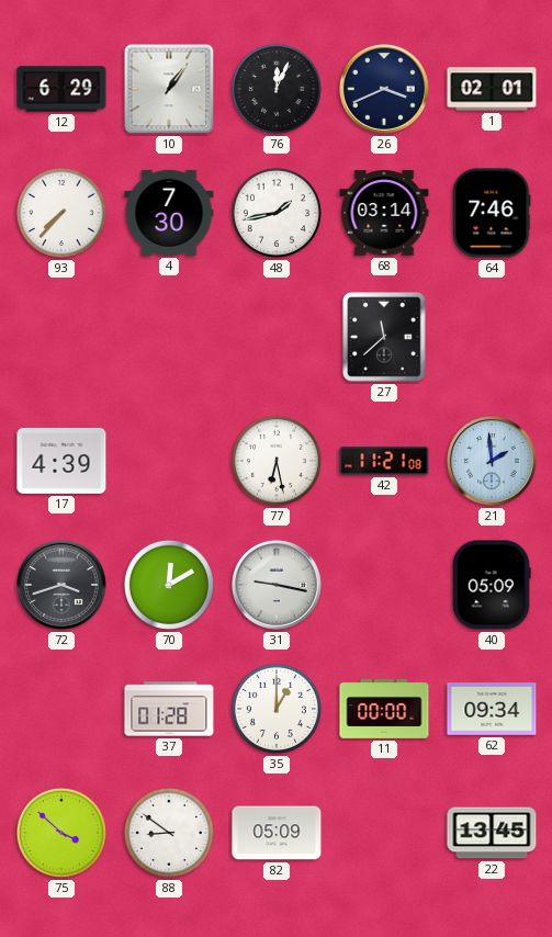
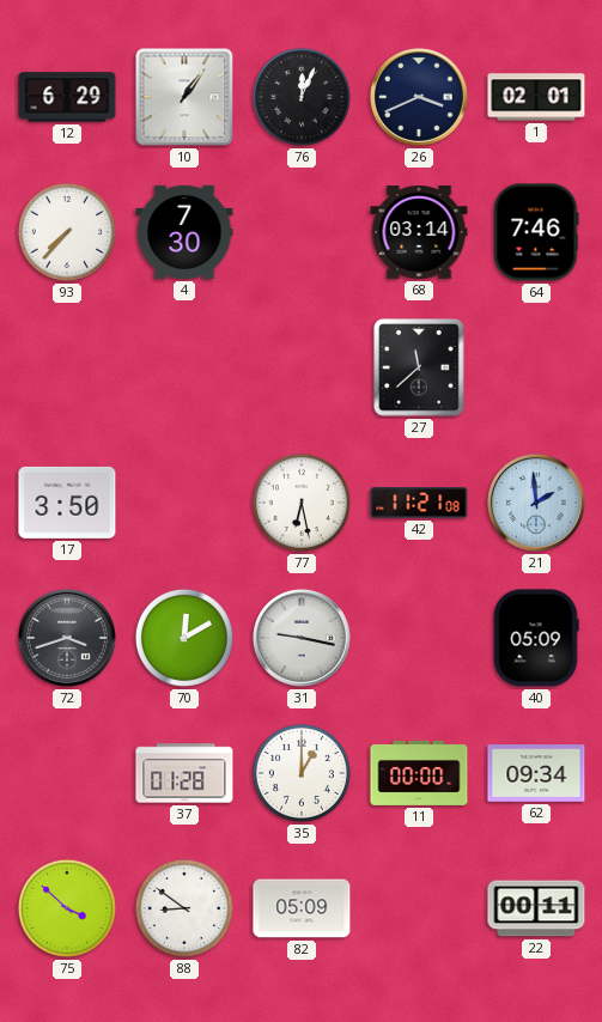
48: 1:43 -> none
17: 4:39 -> 3:50
22: 13:45 -> 00:11
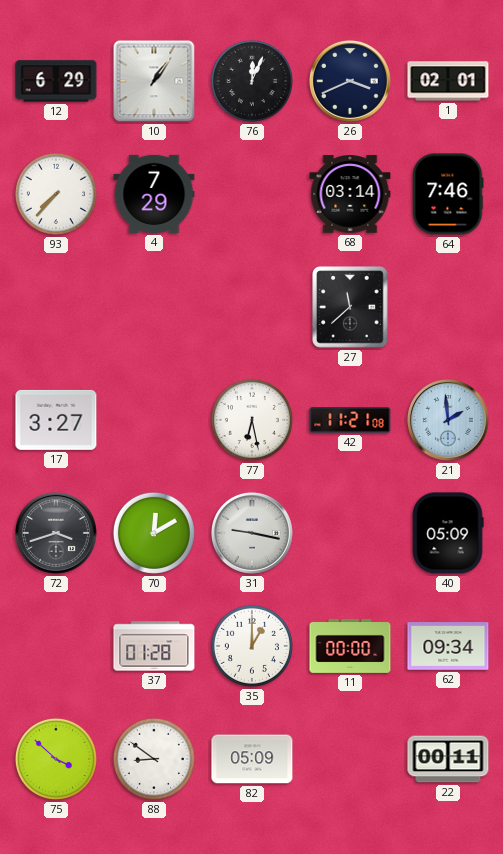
4: 7:30 -> 7:29
17: 3:50 -> 3:27
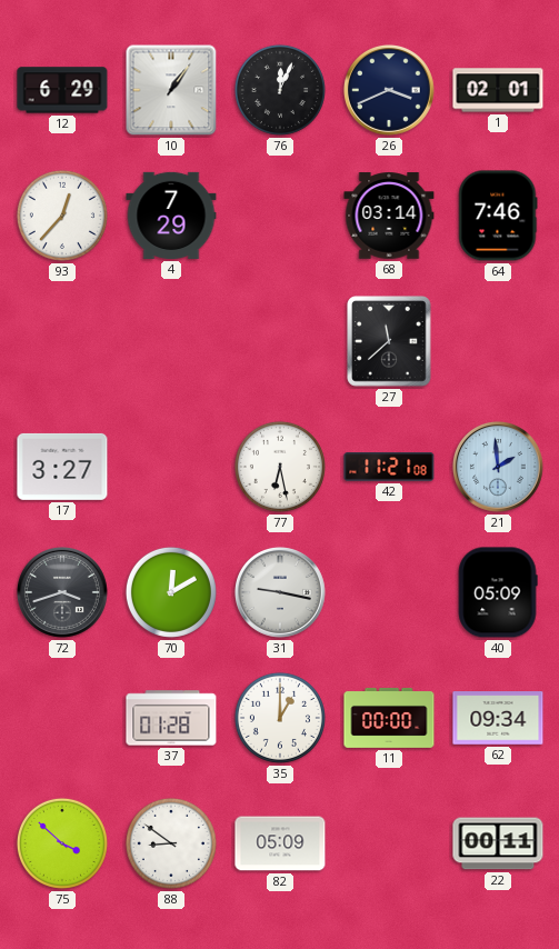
93: 7:37 -> 12:37
